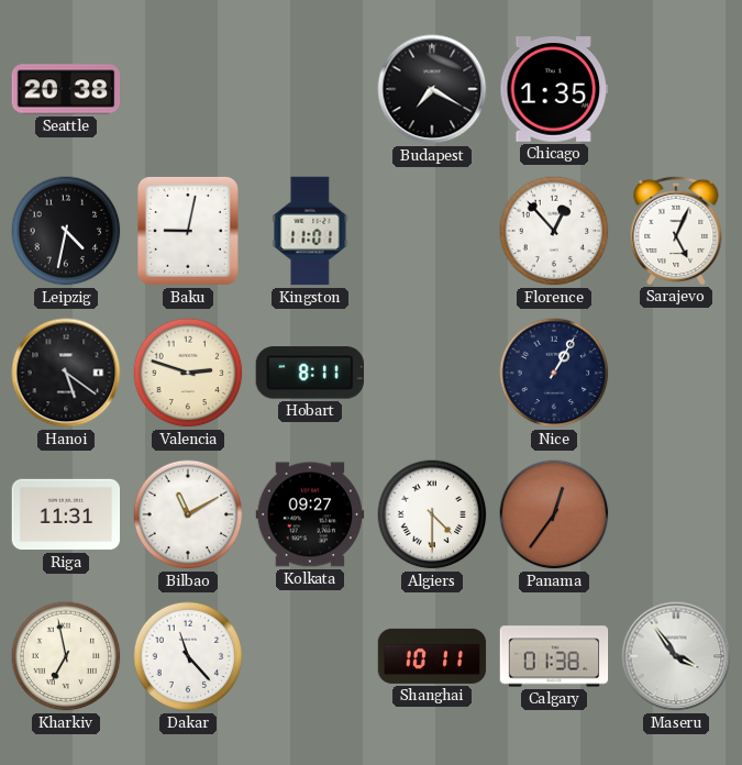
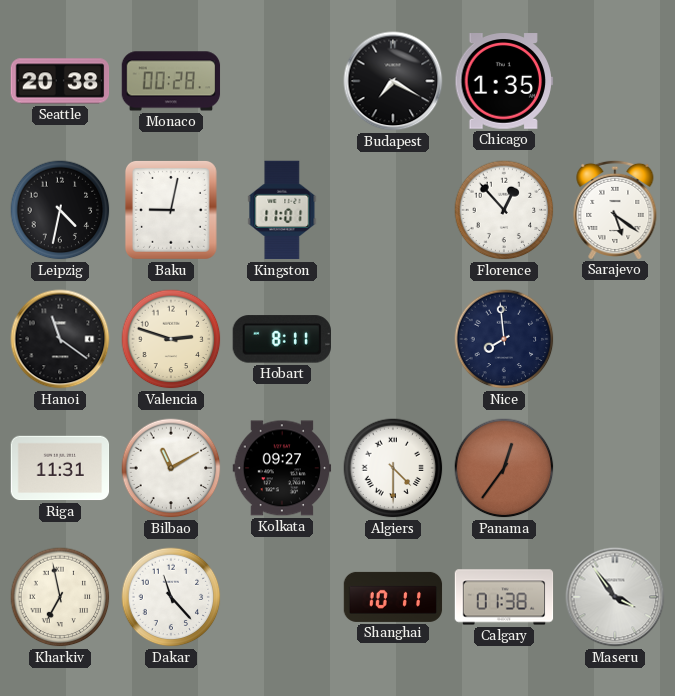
Monaco: none -> 00:28
Sarajevo: 5:04 -> 5:21
Hanoi: 5:21 -> 11:21
Nice: 1:05 -> 7:59
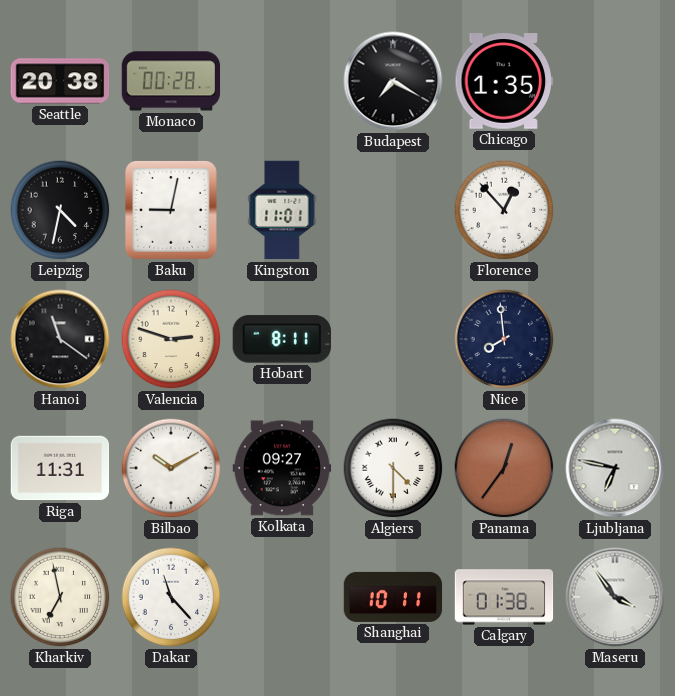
Sarajevo: 5:21 -> none
Bilbao: 11:10 -> 10:10
Ljubljana: none -> 6:47
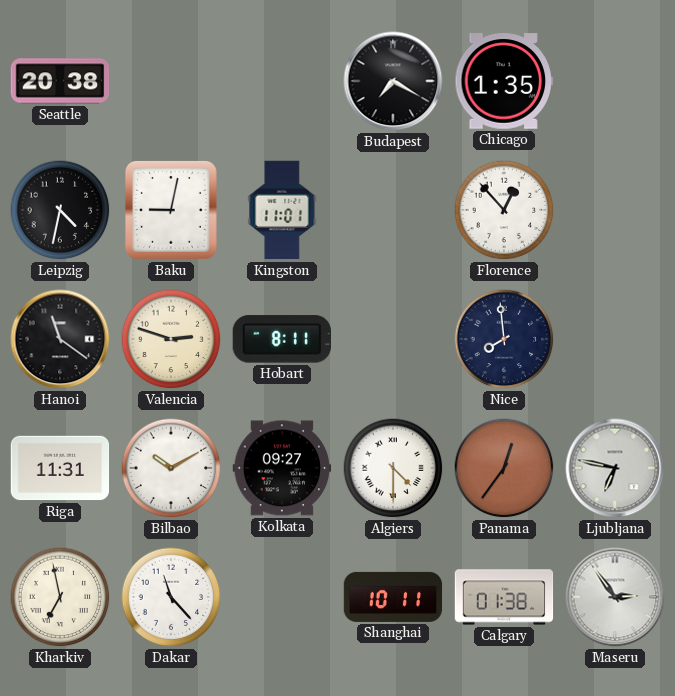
Monaco: 00:28 -> none
Maseru: 3:54 -> 2:54
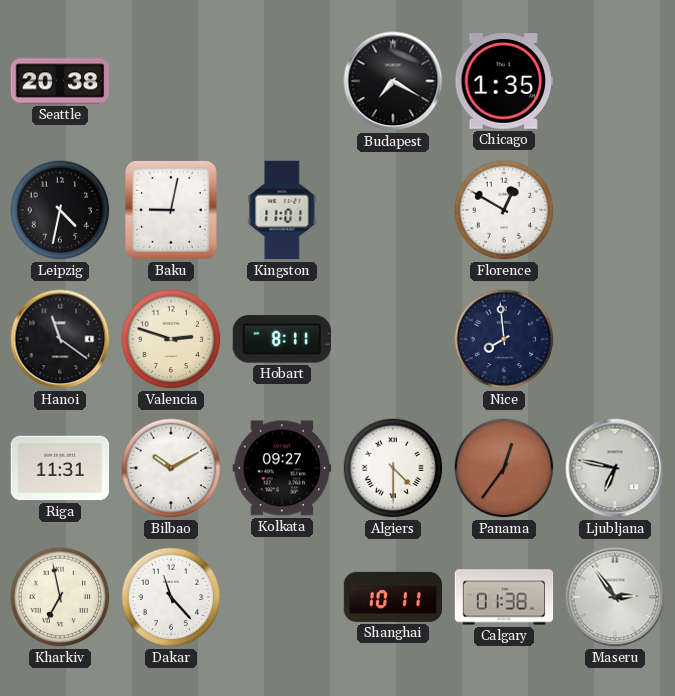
Florence: 12:53 -> 12:50
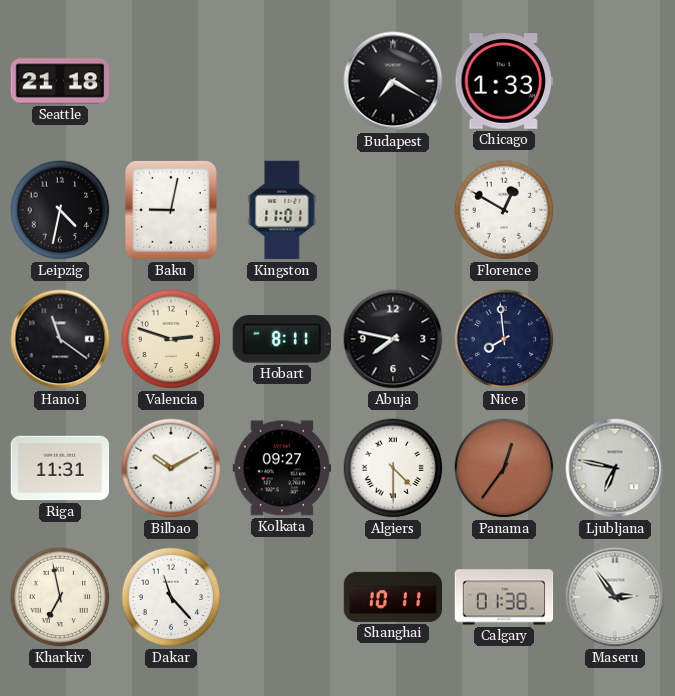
Seattle: 20:38 -> 21:18
Chicago: 1:35 -> 1:33
Abuja: none -> 7:47
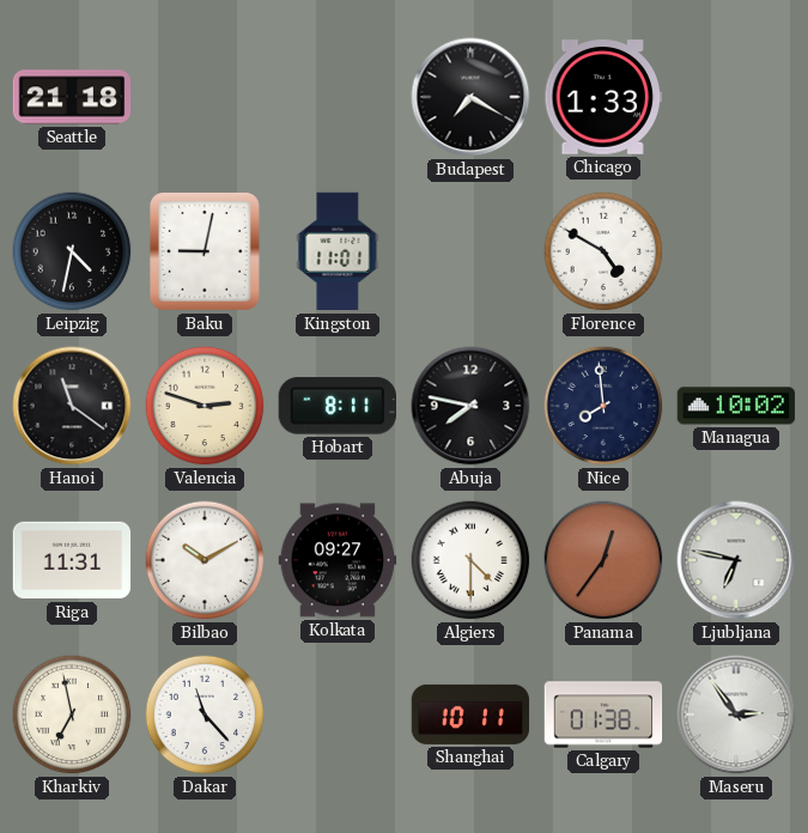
Florence: 12:50 -> 4:50
Managua: none -> 10:02
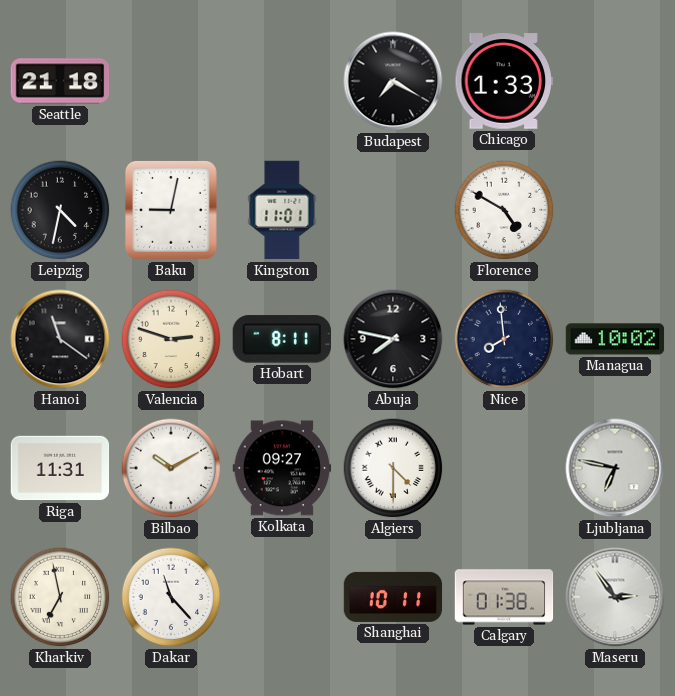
Panama: 12:36 -> none
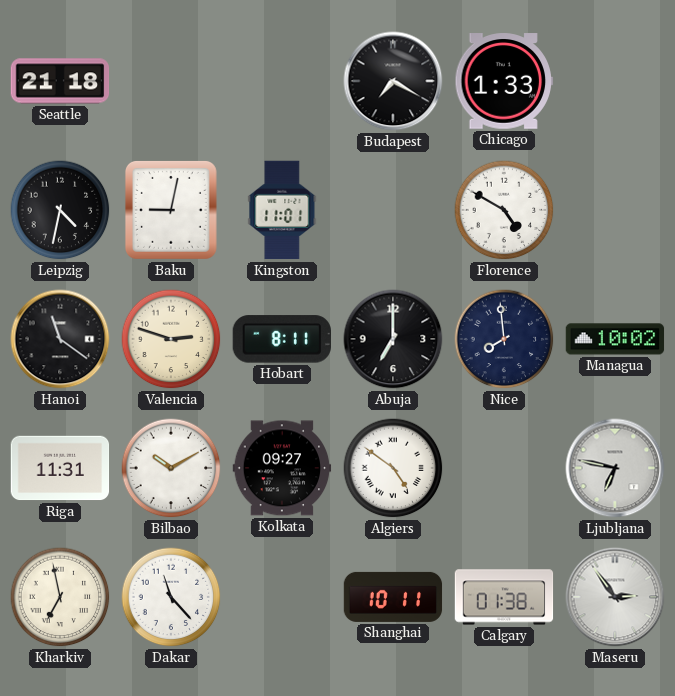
Abuja: 7:47 -> 7:00
Algiers: 4:30 -> 4:51
